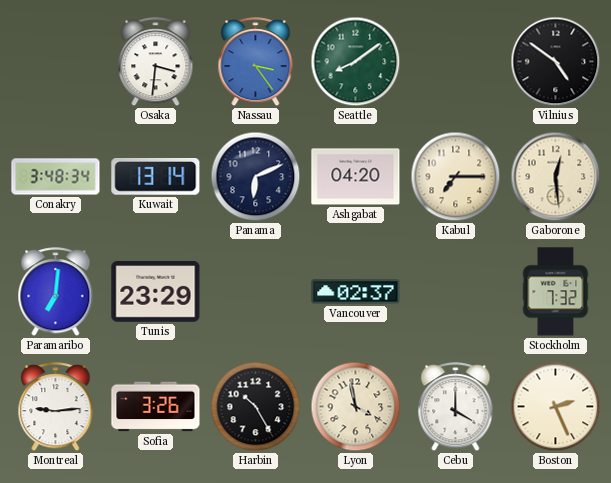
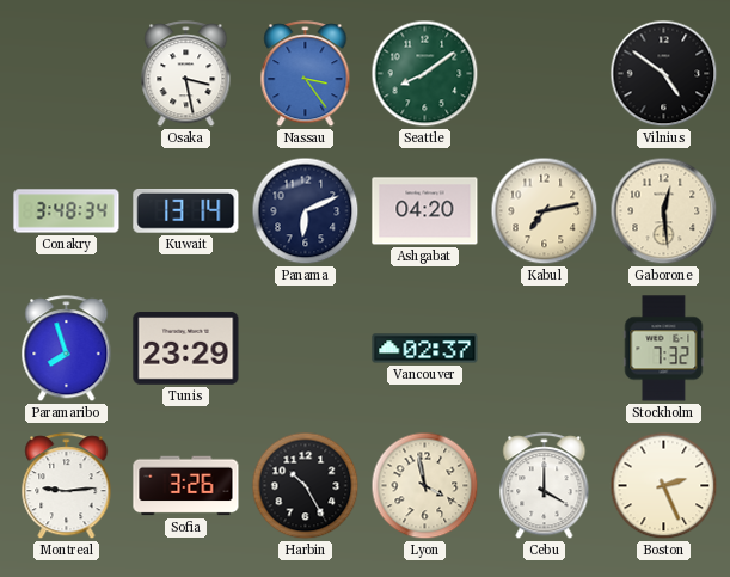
Osaka: 3:31 -> 3:28
Kabul: 7:15 -> 7:13
Paramaribo: 7:01 -> 7:57
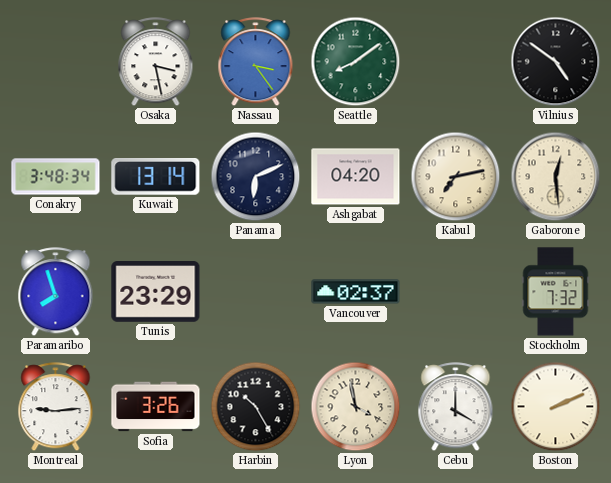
Boston: 2:26 -> 2:11
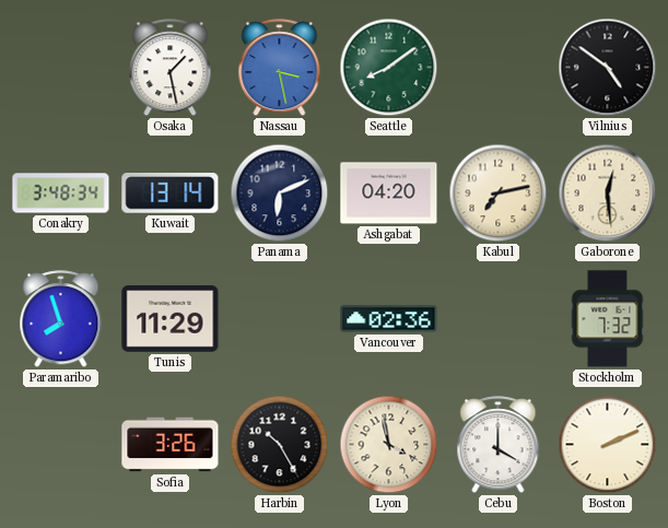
Osaka: 3:28 -> 1:28
Nassau: 3:24 -> 3:28
Tunis: 23:29 -> 11:29
Vancouver: 02:37 -> 02:36
Montreal: 9:14 -> none
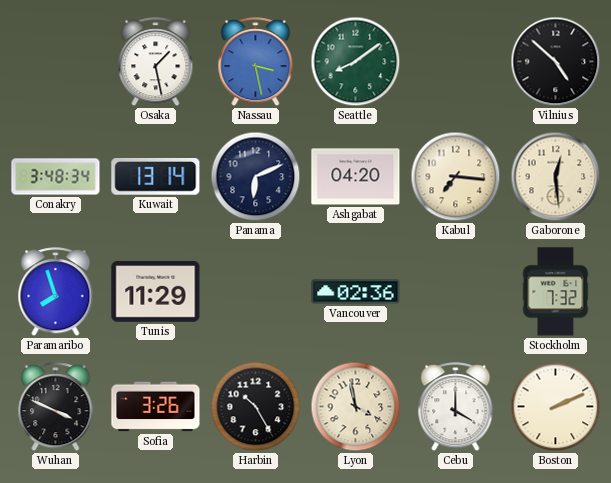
Vilnius: 4:51 -> 4:52
Kabul: 7:13 -> 7:16
Wuhan: none -> 3:49
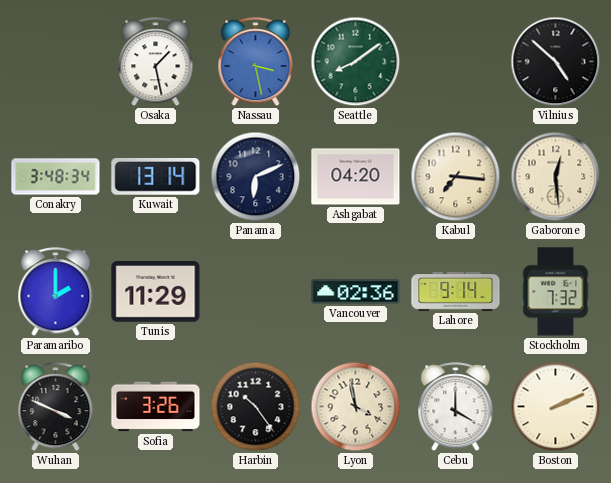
Paramaribo: 7:57 -> 2:00
Lahore: none -> 9:14
Harbin: 10:25 -> 10:24
